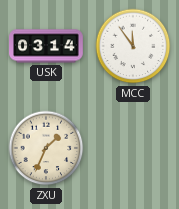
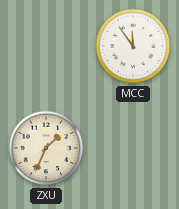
USK: 03:14 -> none
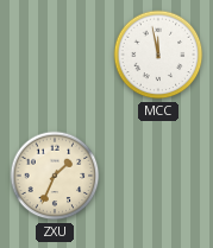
MCC: 11:54 -> 11:58
